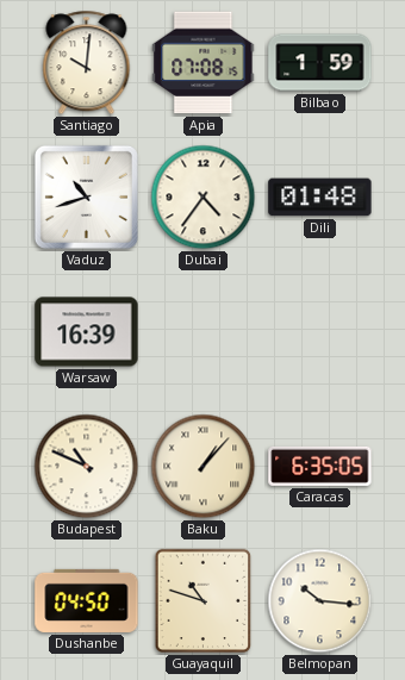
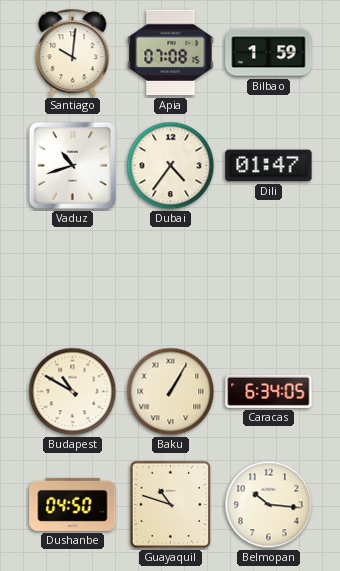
Dili: 01:48 -> 01:47
Warsaw: 16:39 -> none
Budapest: 10:49 -> 10:50
Baku: 1:07 -> 1:05
Caracas: 6:35 -> 6:34
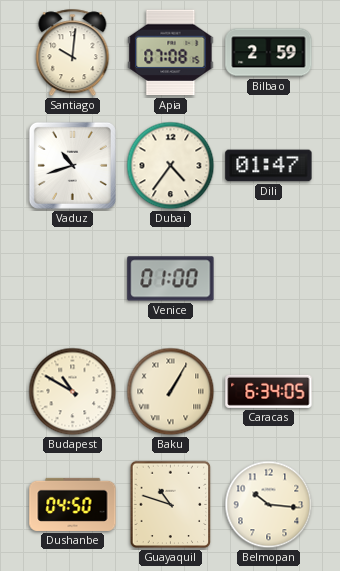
Bilbao: 1:59 -> 2:59
Venice: none -> 01:00
